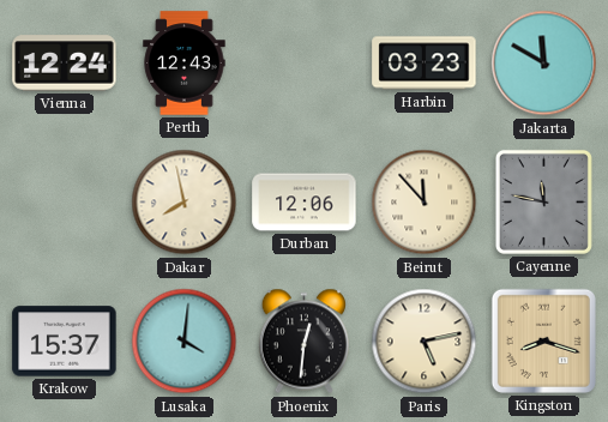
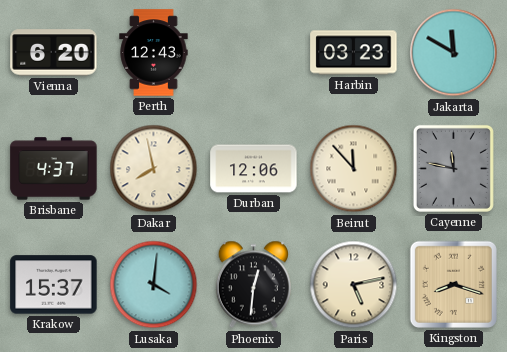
Vienna: 12:24 -> 6:20
Brisbane: none -> 4:37
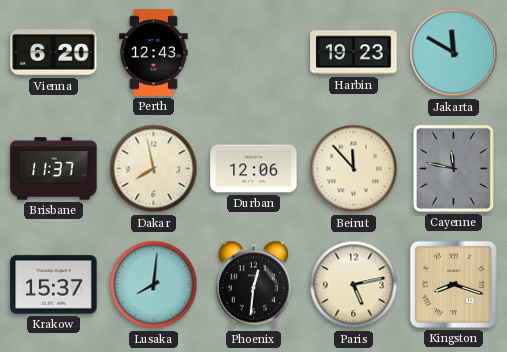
Harbin: 03:23 -> 19:23
Brisbane: 4:37 -> 11:37
Lusaka: 4:01 -> 8:01
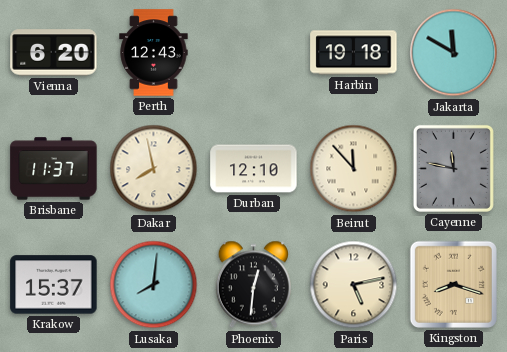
Harbin: 19:23 -> 19:18
Durban: 12:06 -> 12:10
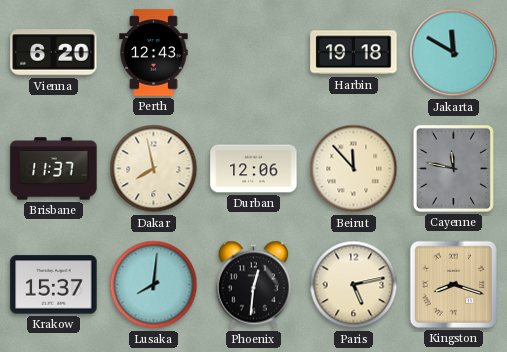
Durban: 12:10 -> 12:06
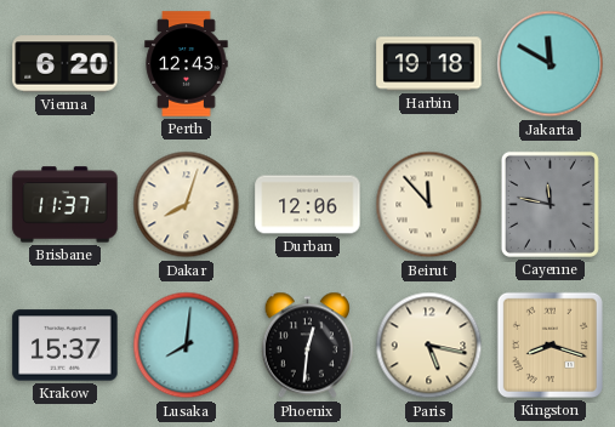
Dakar: 7:58 -> 8:03
Paris: 5:13 -> 5:17
